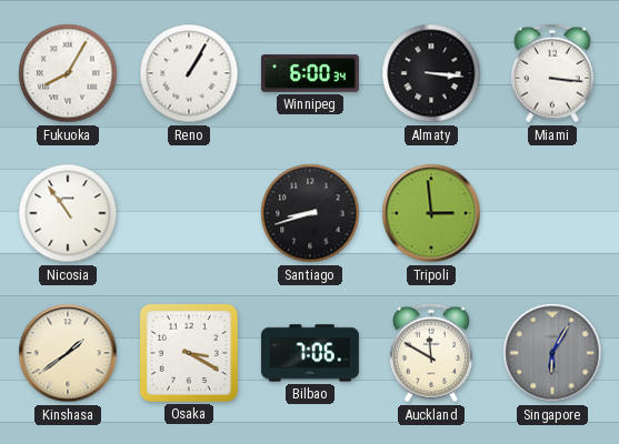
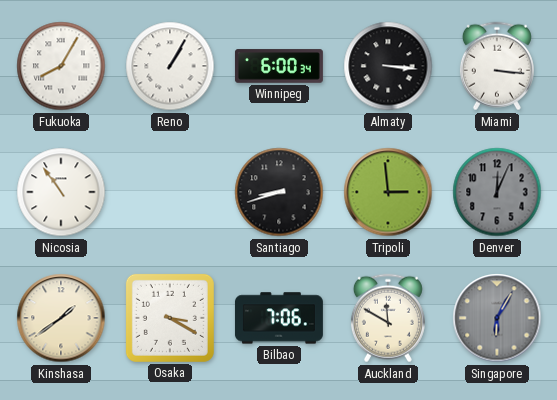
Denver: none -> 12:04
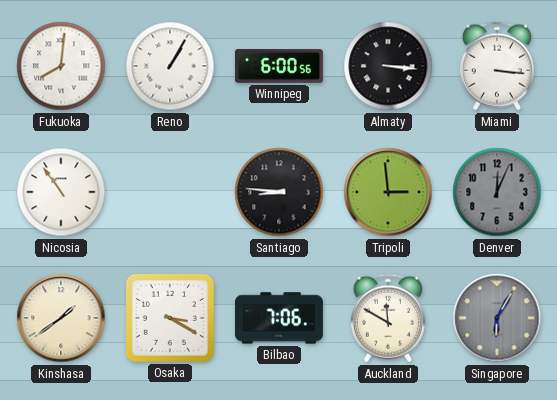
Fukuoka: 8:05 -> 8:01
Winnipeg: 6:00:34 -> 6:00:56
Santiago: 8:42 -> 8:46
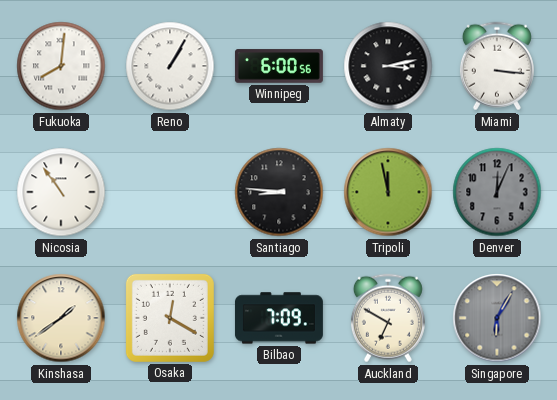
Almaty: 3:16 -> 3:13
Tripoli: 2:59 -> 11:58
Osaka: 3:20 -> 12:20
Bilbao: 7:06 -> 7:09
Auckland: 11:50 -> 6:50
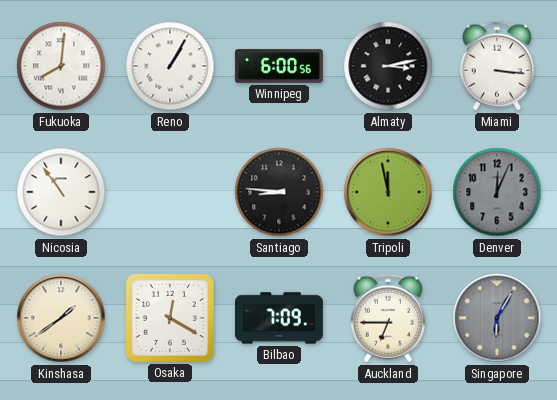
Auckland: 6:50 -> 6:45
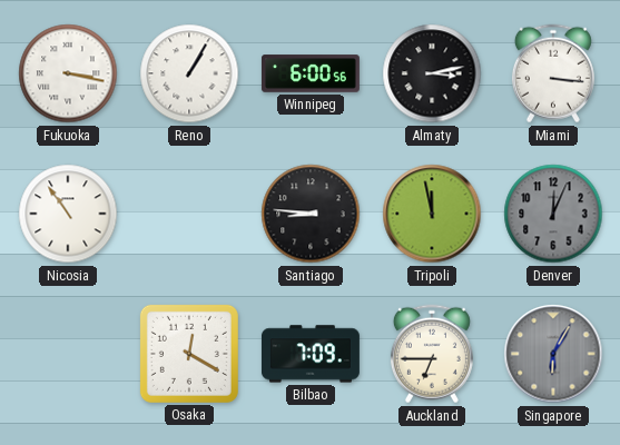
Fukuoka: 8:01 -> 3:17
Kinshasa: 1:39 -> none
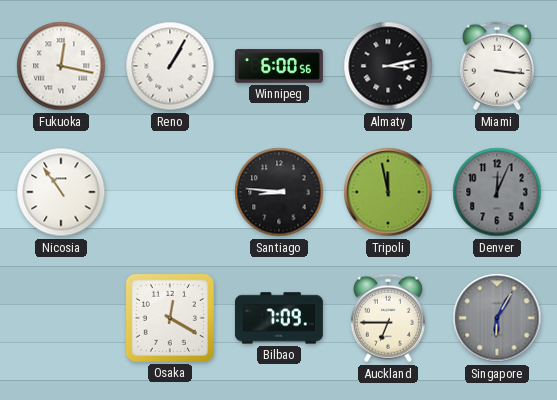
Fukuoka: 3:17 -> 12:17
